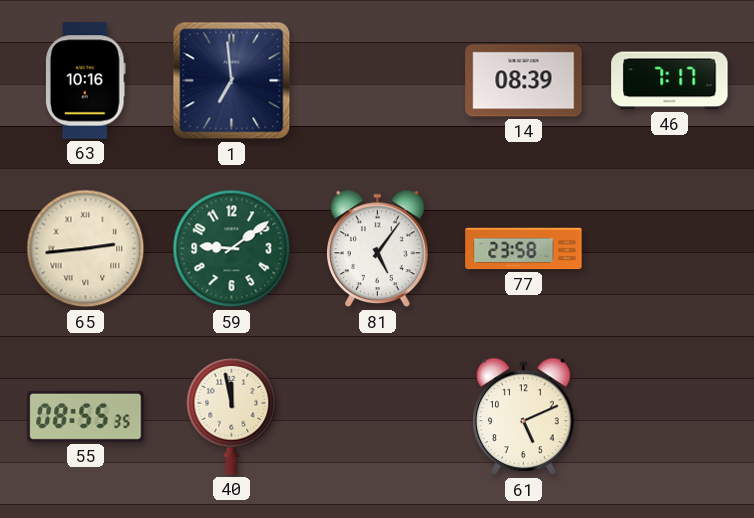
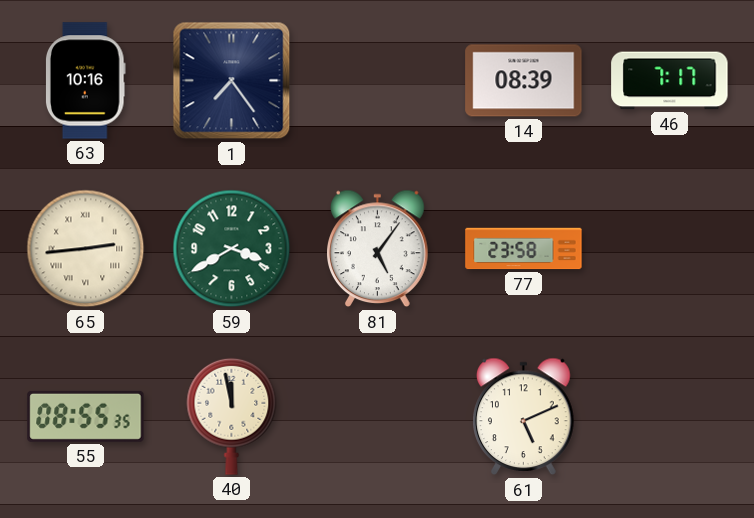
1: 6:59 -> 7:24
59: 9:09 -> 3:40
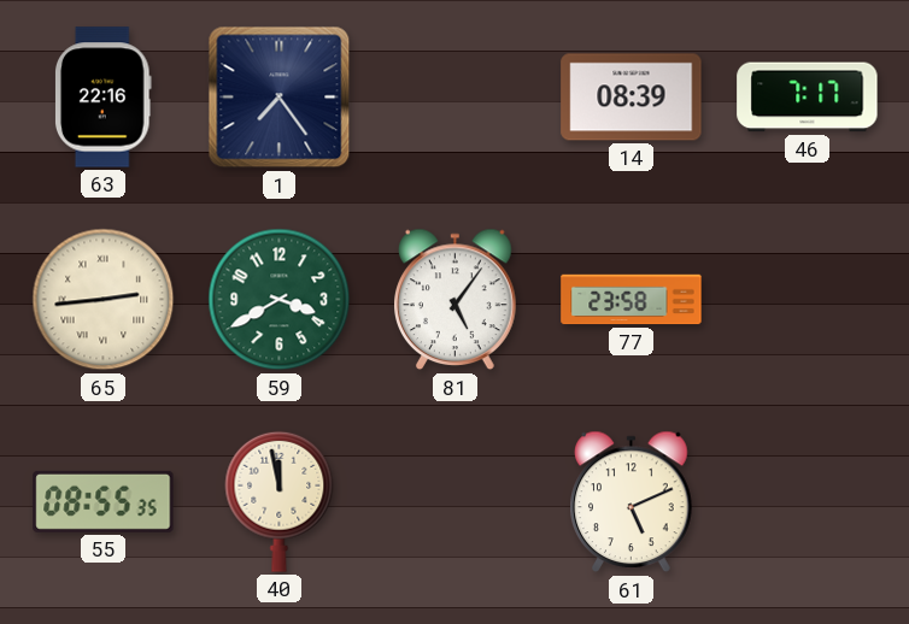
63: 10:16 -> 22:16
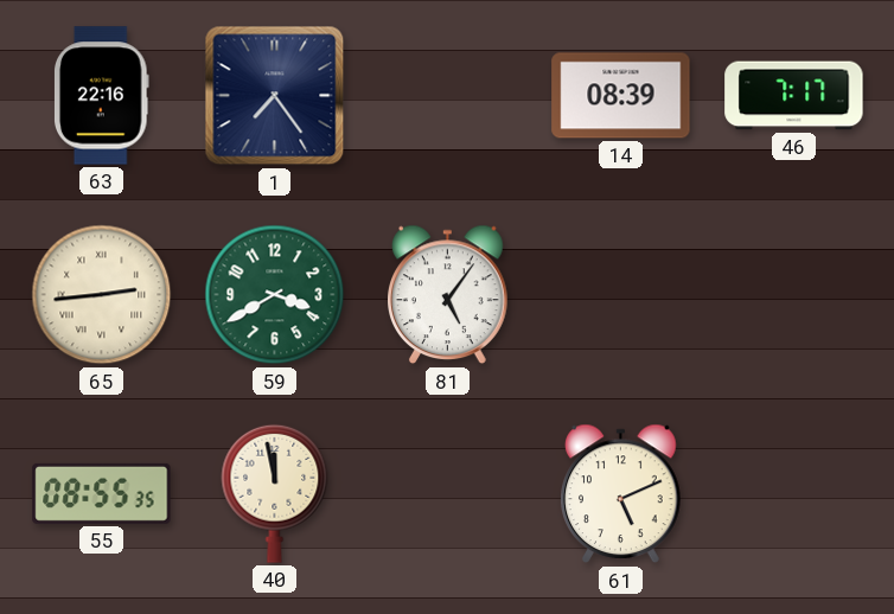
77: 23:58 -> none
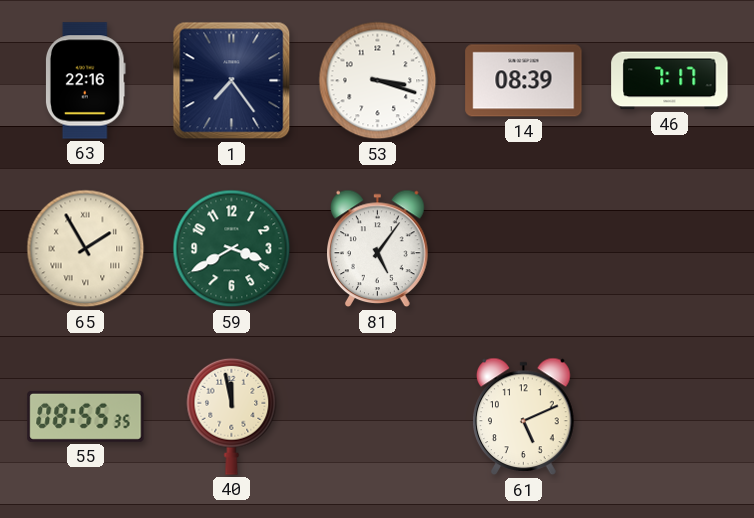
53: none -> 3:18
65: 2:44 -> 1:55
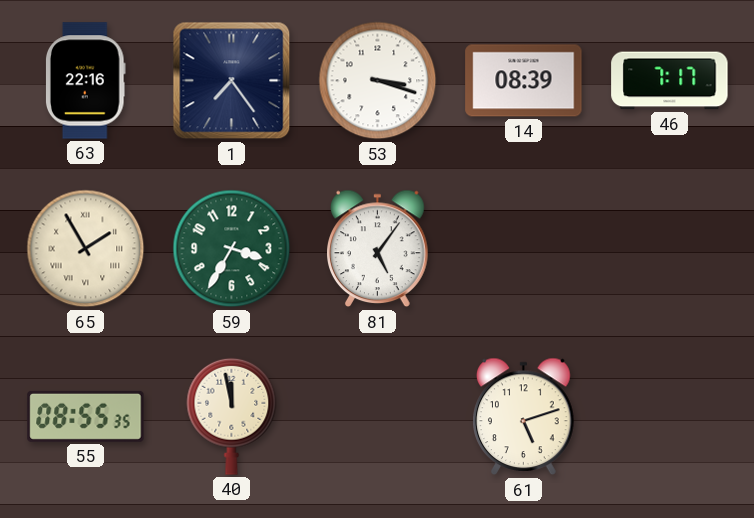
59: 3:40 -> 3:35
61: 5:11 -> 5:12
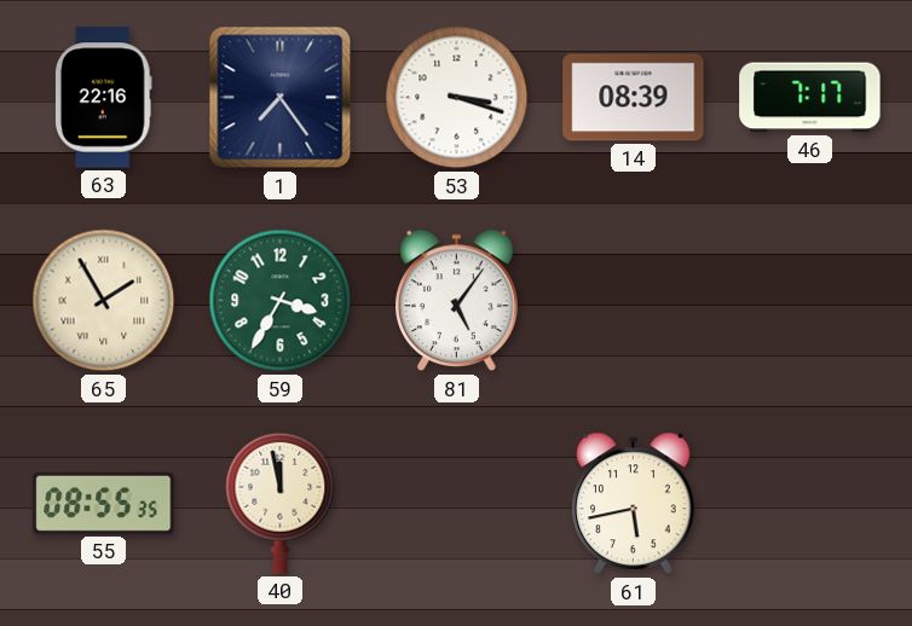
61: 5:12 -> 5:43
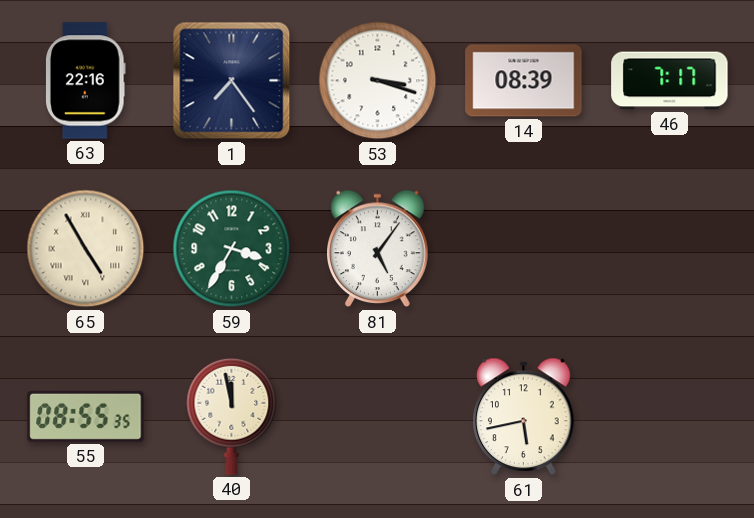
65: 1:55 -> 4:55
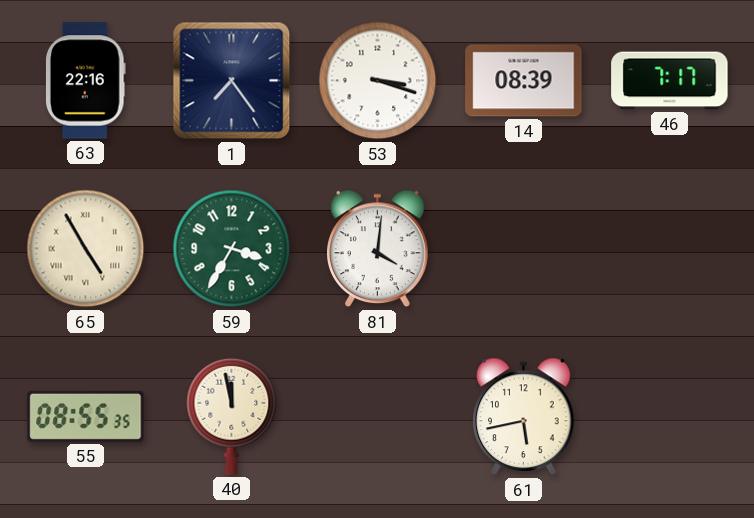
81: 5:06 -> 4:01
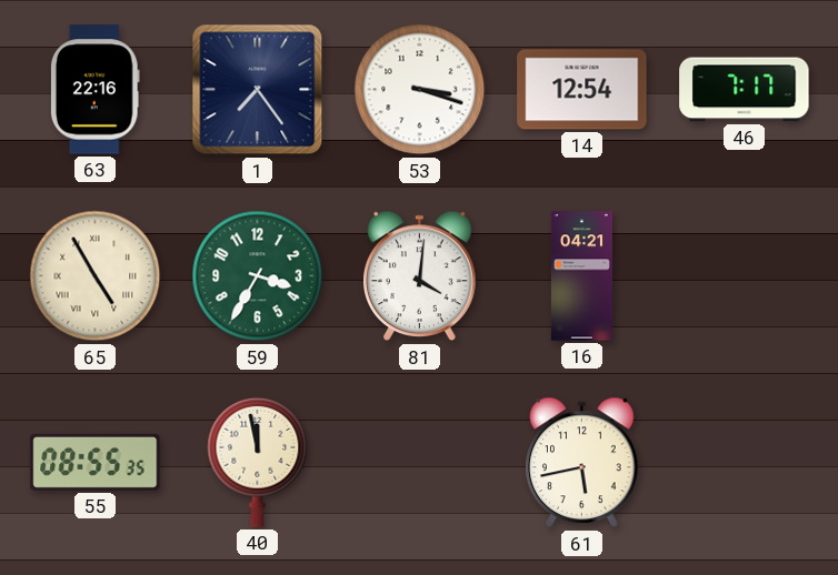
14: 08:39 -> 12:54
16: none -> 04:21
